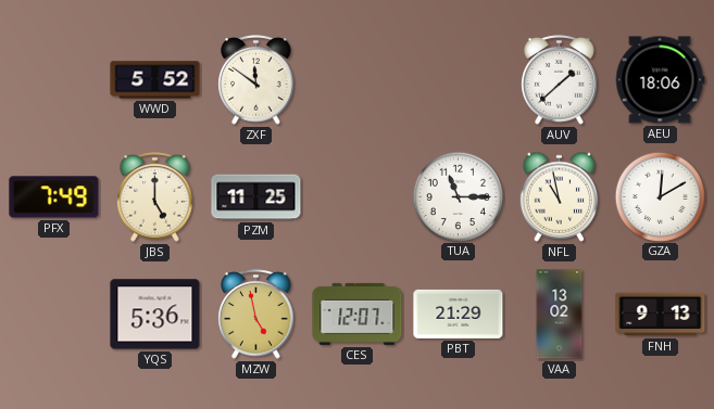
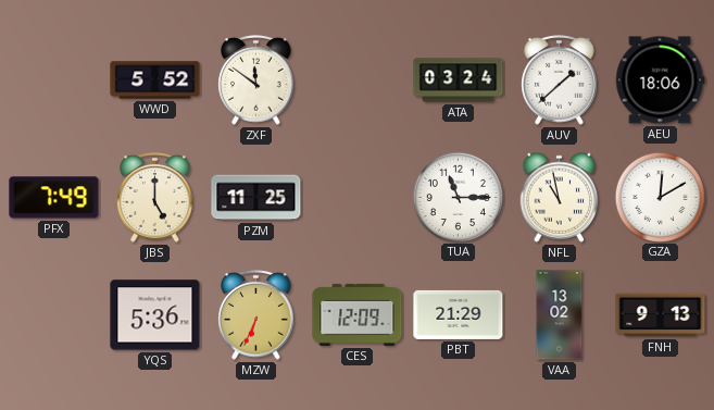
ATA: none -> 03:24
MZW: 4:58 -> 6:34
CES: 12:07 -> 12:09
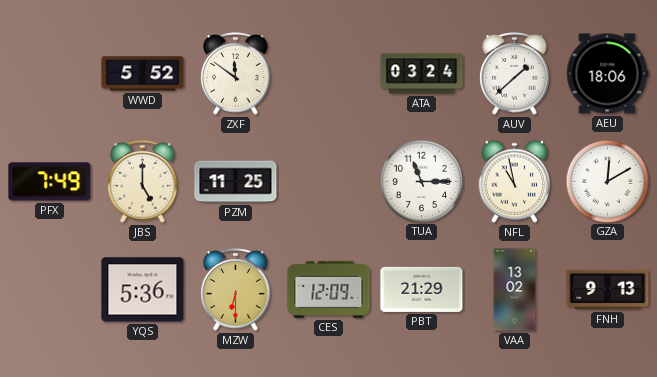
MZW: 6:34 -> 6:30
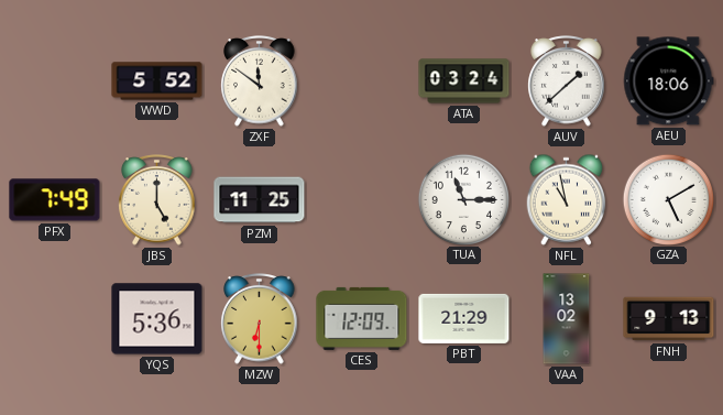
GZA: 12:10 -> 5:10
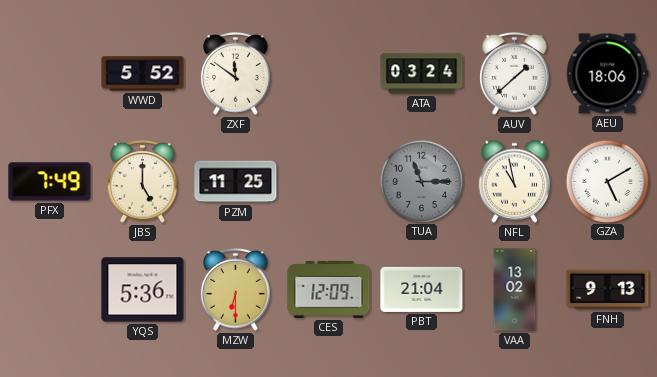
TUA dial: white -> grey
PBT: 21:29 -> 21:04
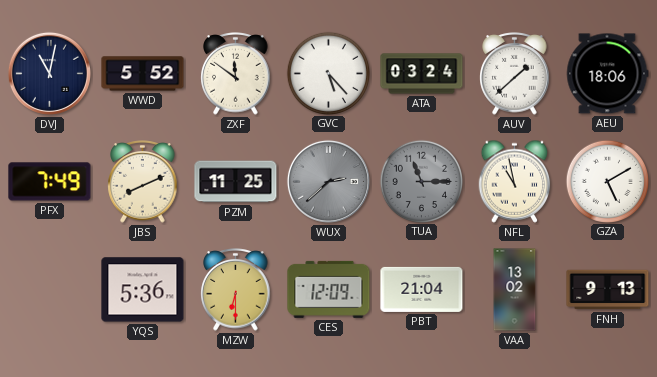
DVJ: none -> 11:02
GVC: none -> 5:23
JBS: 5:00 -> 8:11
WUX: none -> 2:38
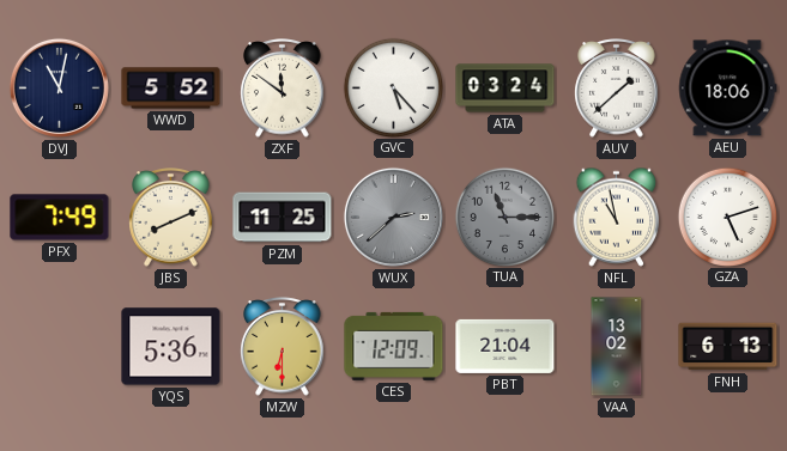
GZA: 5:10 -> 5:12
FNH: 9:13 -> 6:13
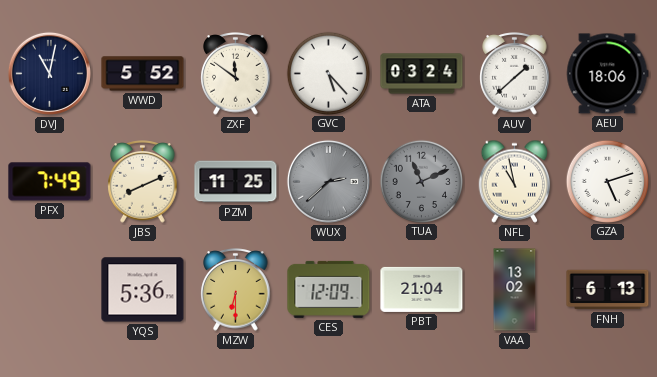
TUA: 11:15 -> 11:11
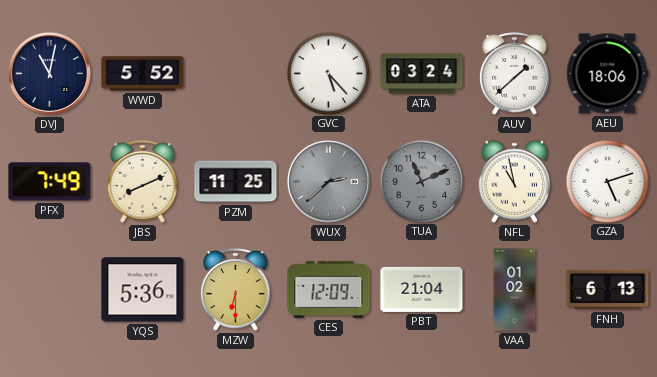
ZXF: 11:51 -> none
VAA: 13:02 -> 01:02
